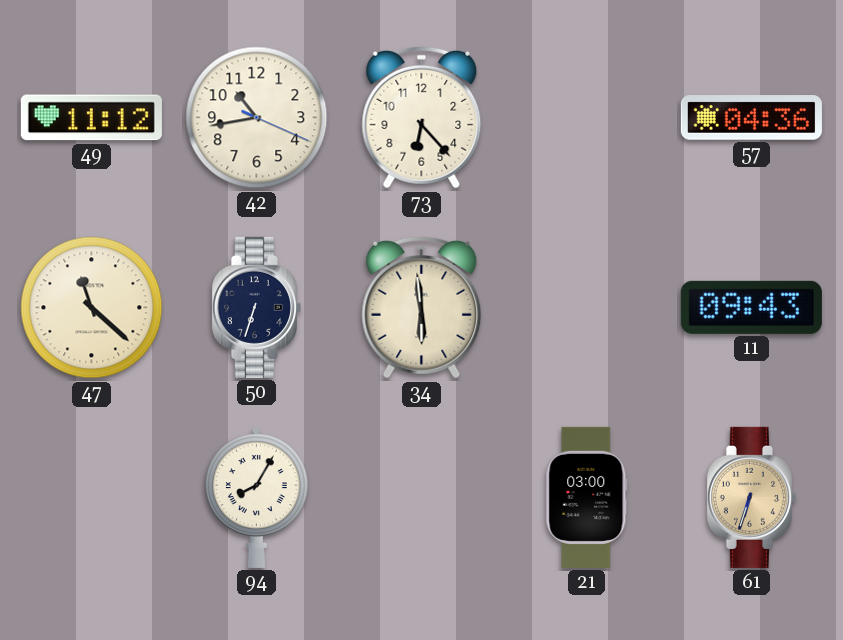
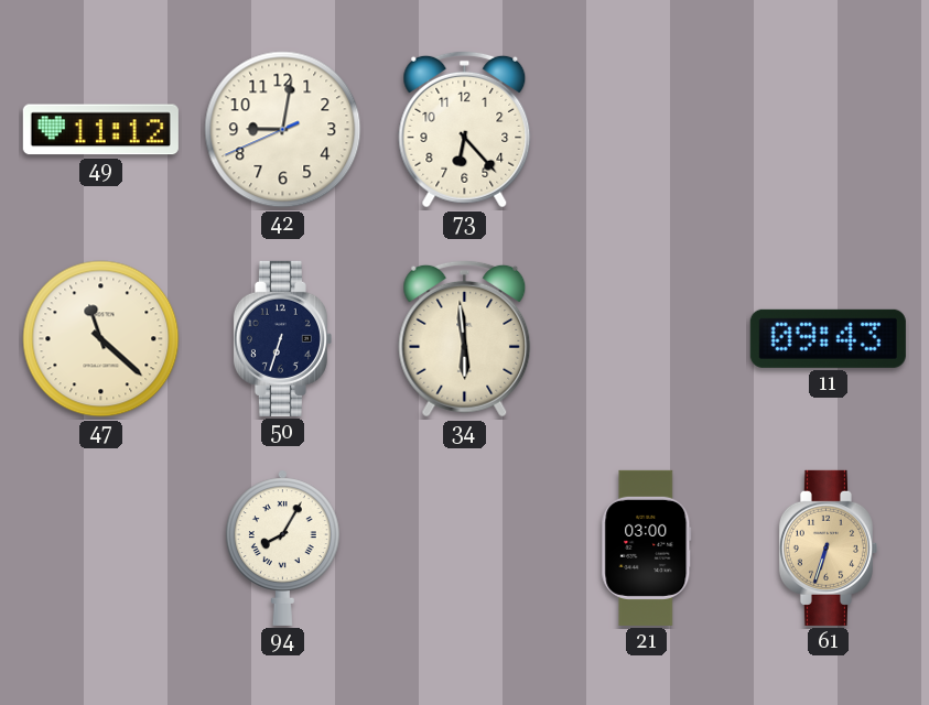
42: 10:43 -> 9:01
57: 04:36 -> none
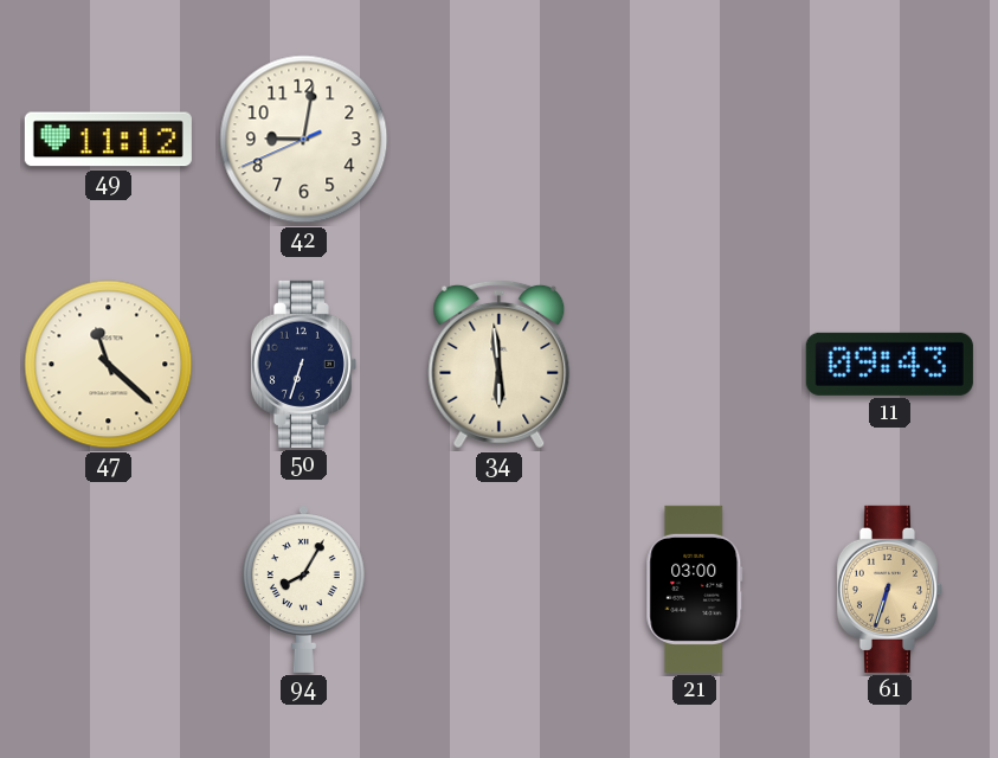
73: 6:23 -> none
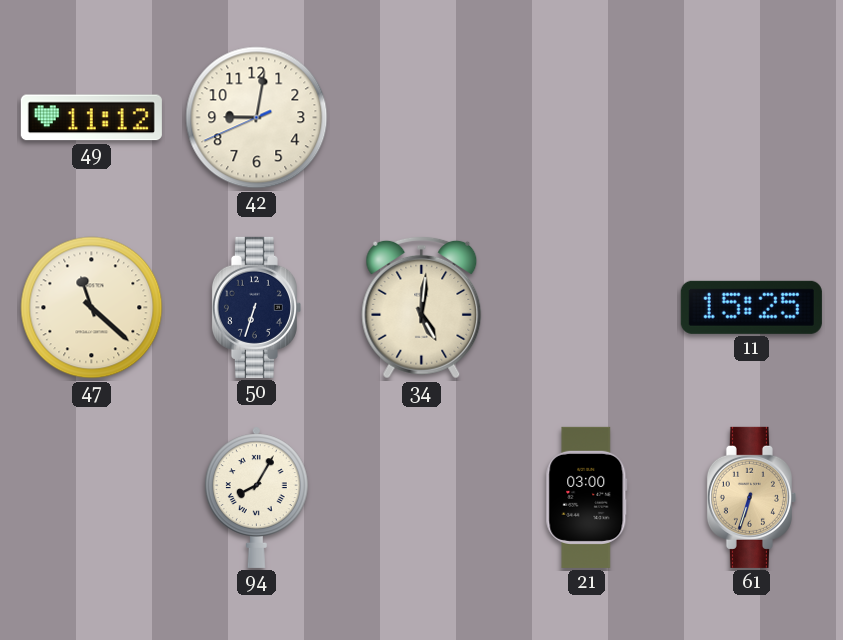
34: 5:59 -> 5:01
11: 09:43 -> 15:25
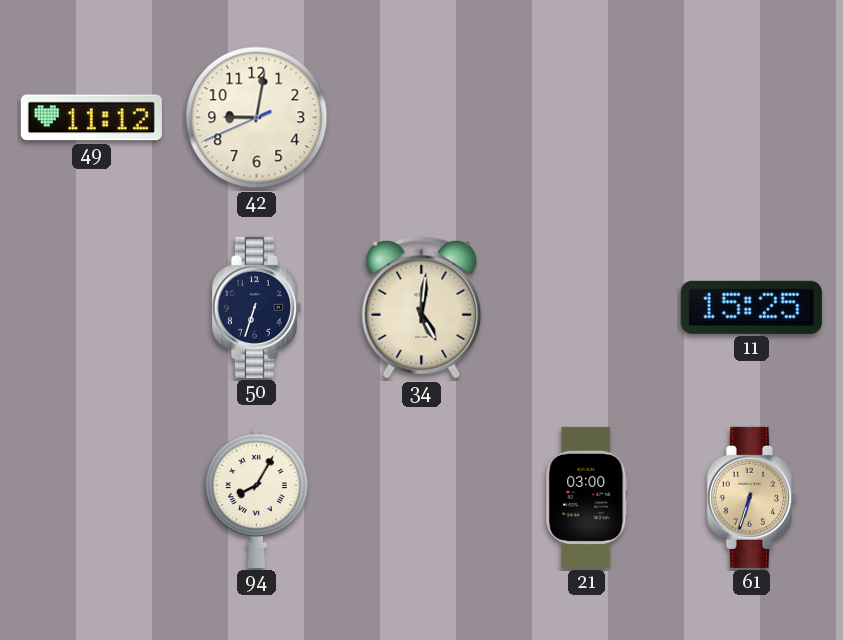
47: 11:22 -> none
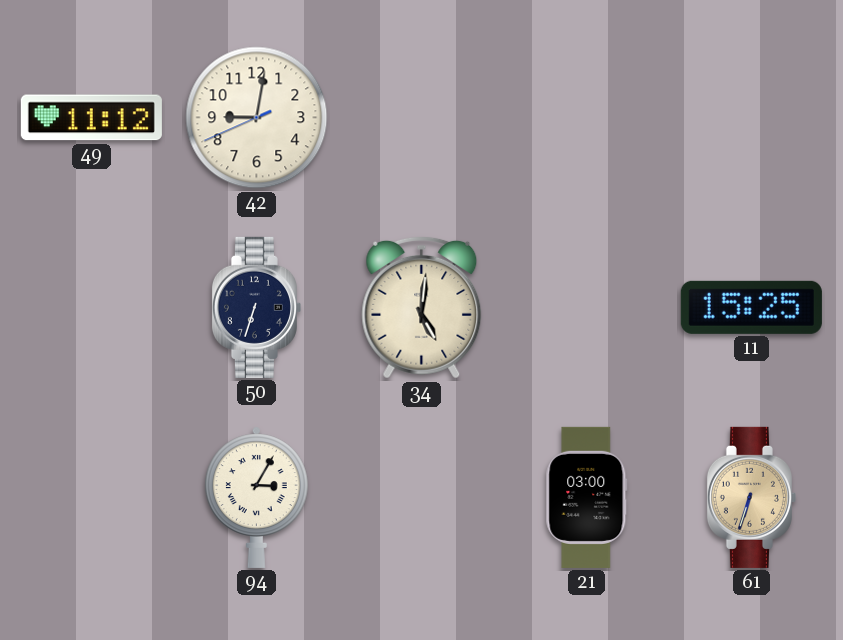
94: 8:05 -> 3:05
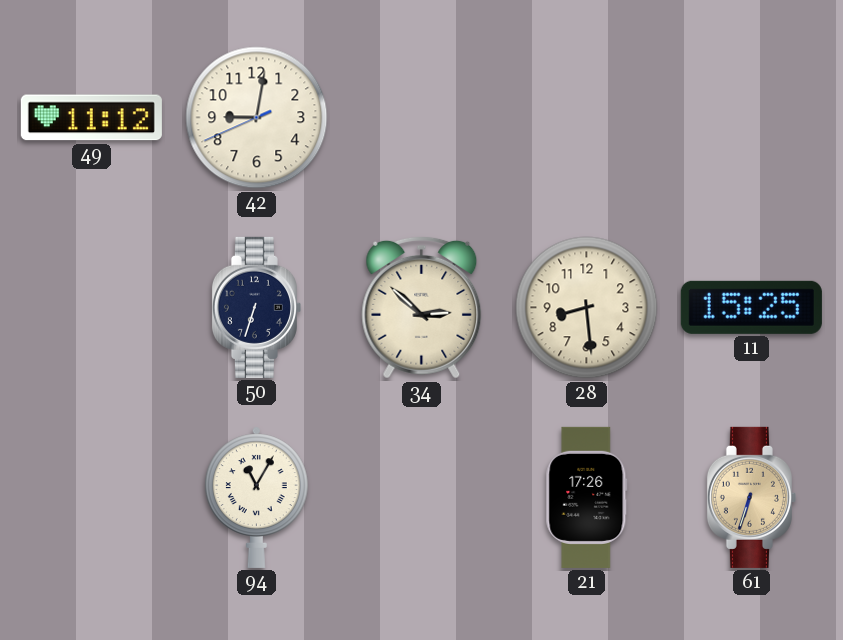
34: 5:01 -> 2:52
28: none -> 8:29
94: 3:05 -> 11:05
21: 03:00 -> 17:26
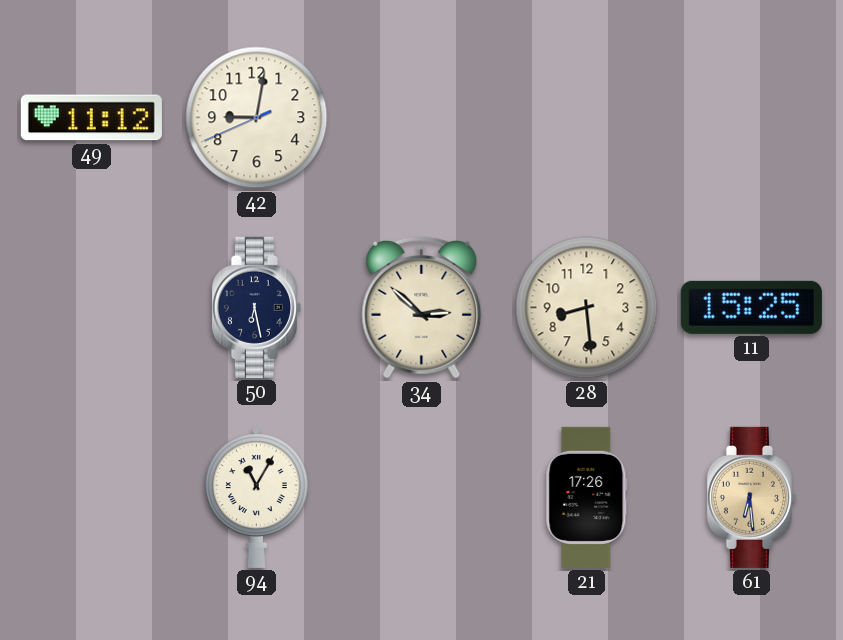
50: 6:33 -> 6:28
61: 6:33 -> 6:29
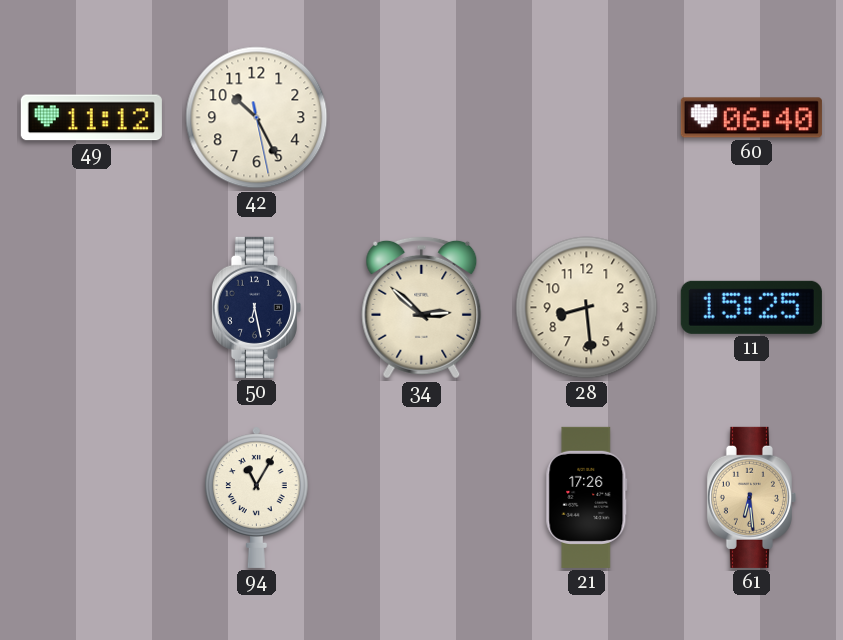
42: 9:01 -> 10:25
60: none -> 06:40
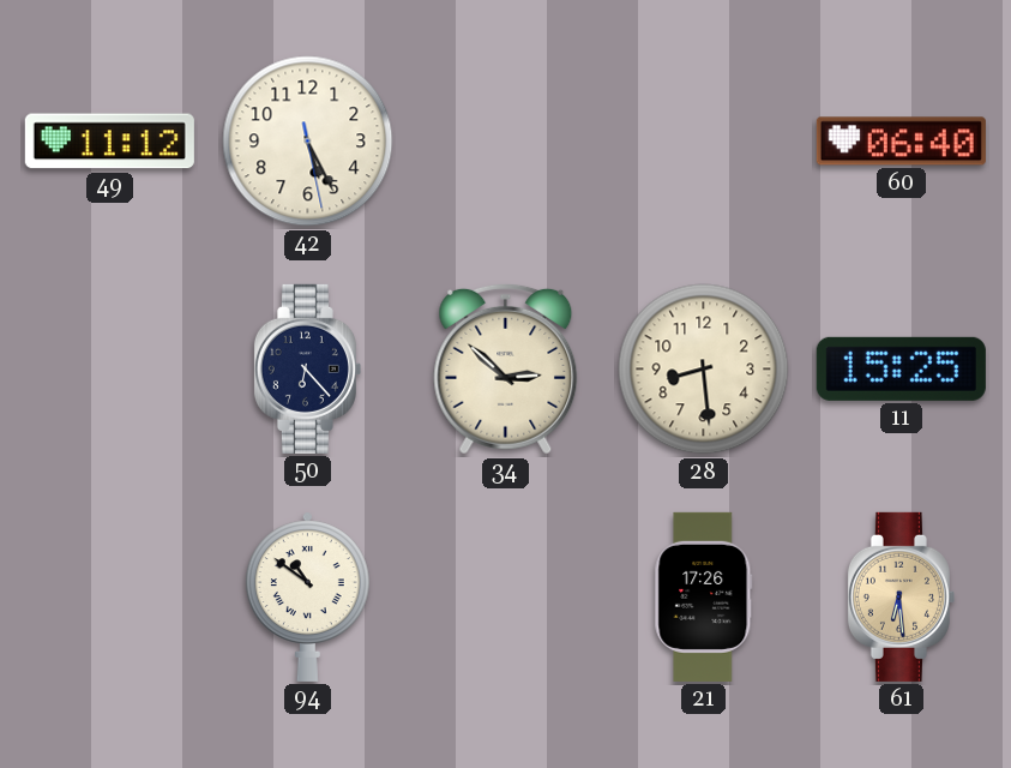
42: 10:25 -> 5:25
50: 6:28 -> 6:23
94: 11:05 -> 10:51
